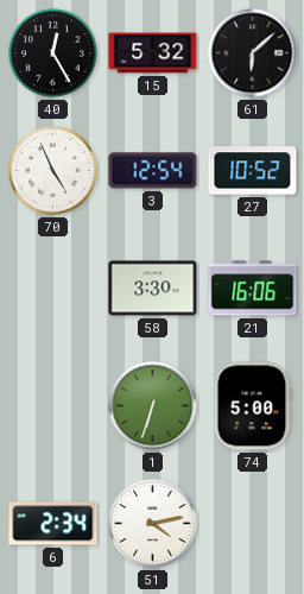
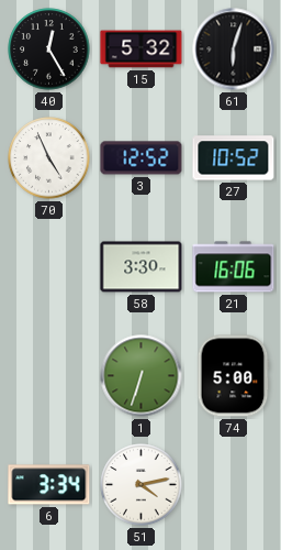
61: 6:08 -> 6:03
3: 12:54 -> 12:52
6: 2:34 -> 3:34
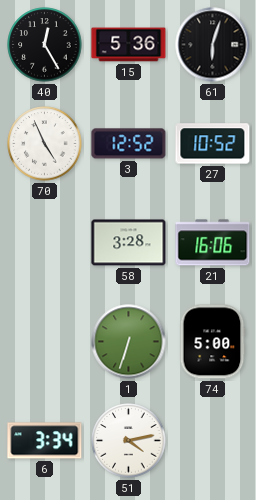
15: 5:32 -> 5:36
58: 3:30 -> 3:28
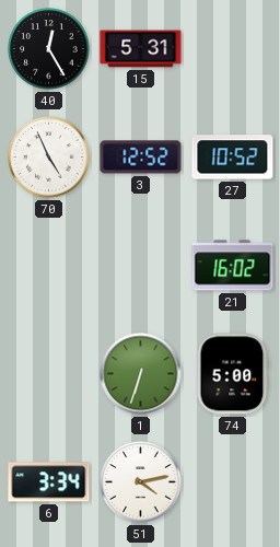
15: 5:36 -> 5:31
61: 6:03 -> none
58: 3:28 -> none
21: 16:06 -> 16:02
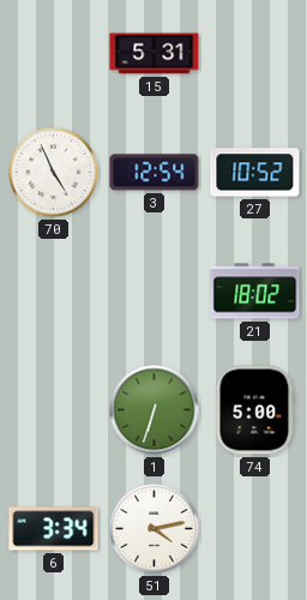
40: 12:25 -> none
3: 12:52 -> 12:54
21: 16:02 -> 18:02
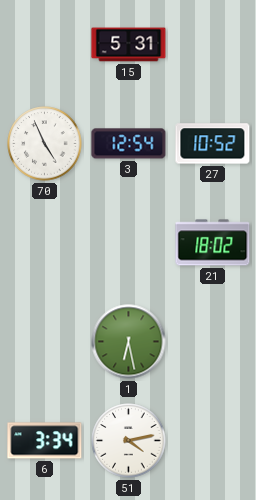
1: 6:33 -> 6:28
74: 5:00 -> none
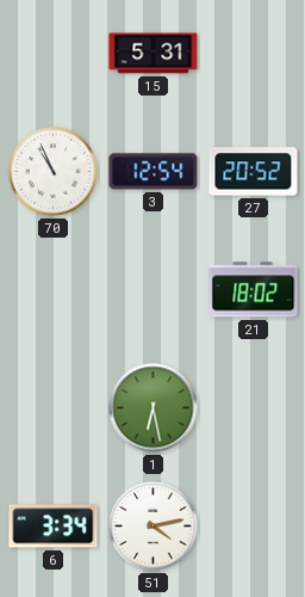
70: 4:56 -> 10:56
27: 10:52 -> 20:52
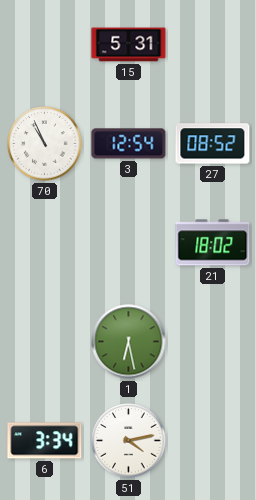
27: 20:52 -> 08:52
